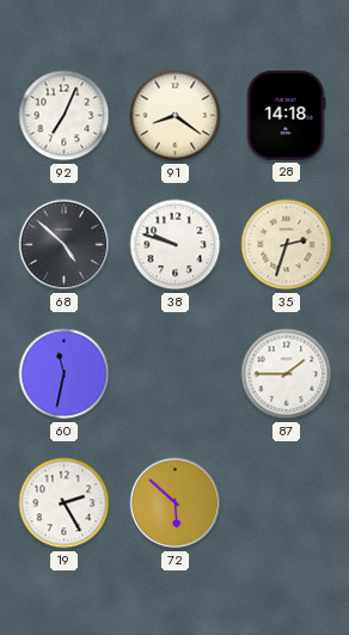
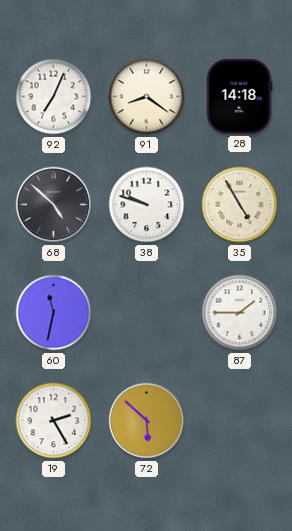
35: 2:33 -> 4:55
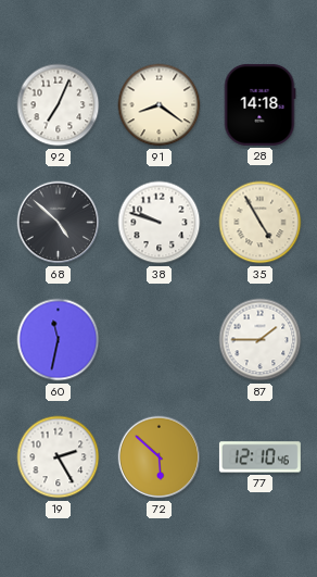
77: none -> 12:10
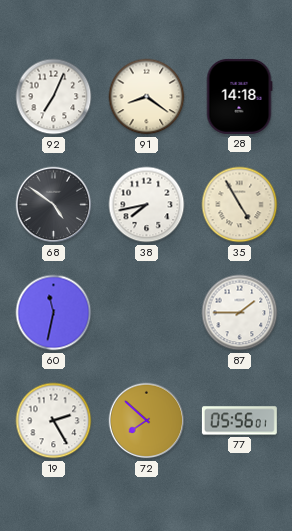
68: 4:52 -> 4:51
38: 9:48 -> 7:43
72: 5:52 -> 7:52
77: 12:10 -> 05:56
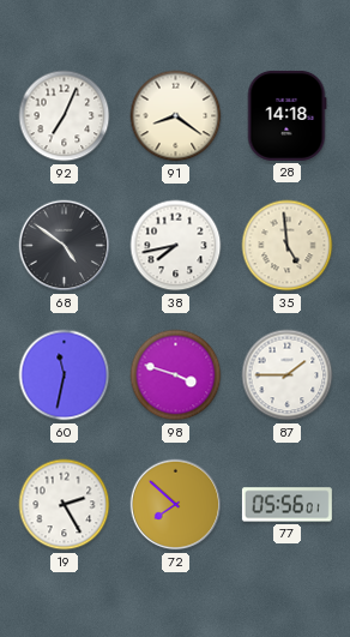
35: 4:55 -> 4:59
98: none -> 3:48
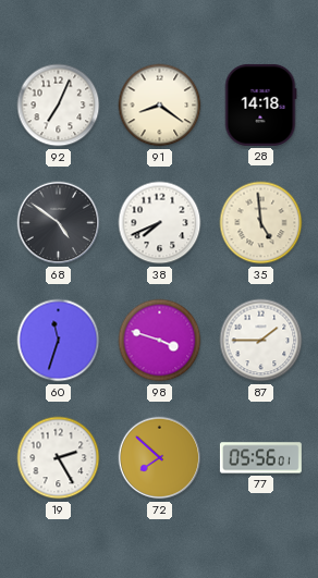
38: 7:43 -> 7:41
60: 11:32 -> 11:33
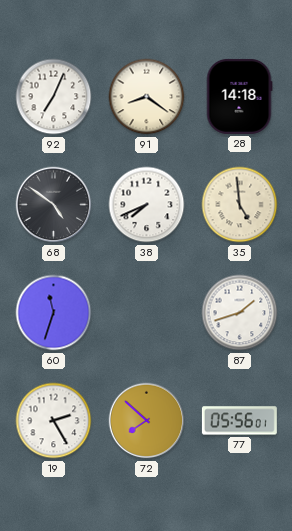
98: 3:48 -> none
87: 1:45 -> 1:42
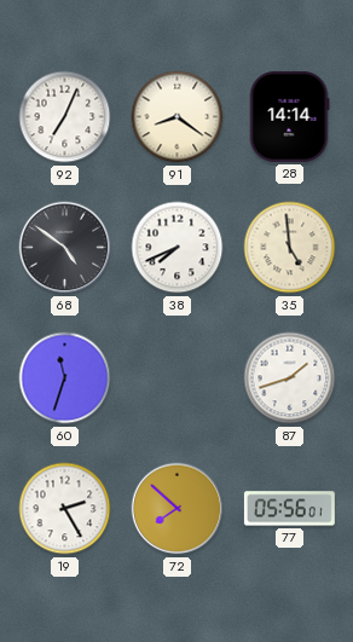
28: 14:18 -> 14:14
